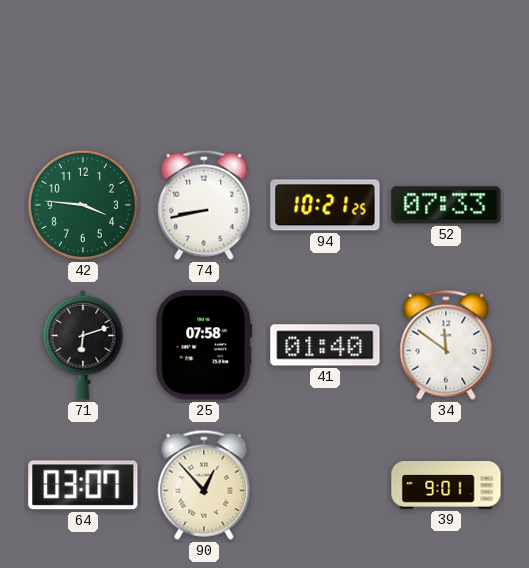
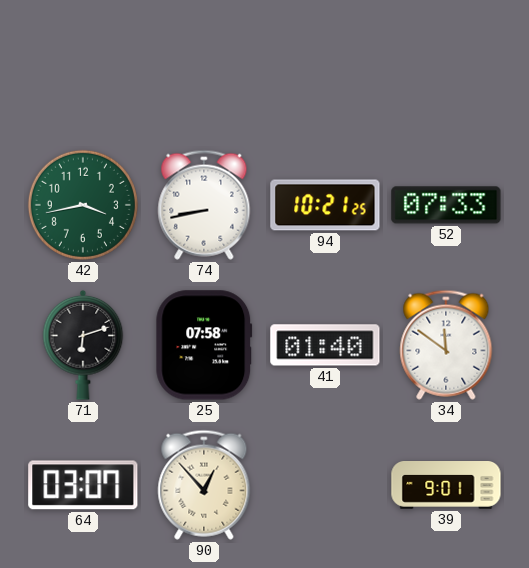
42: 3:46 -> 3:43
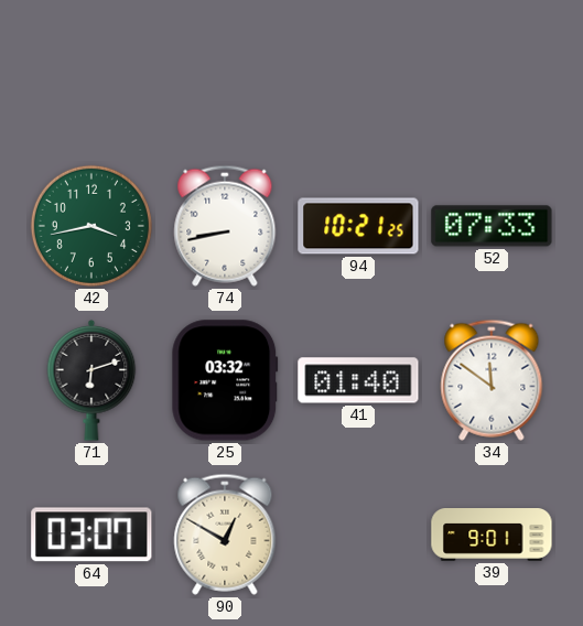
25: 07:58 -> 03:32
90: 12:53 -> 12:50
